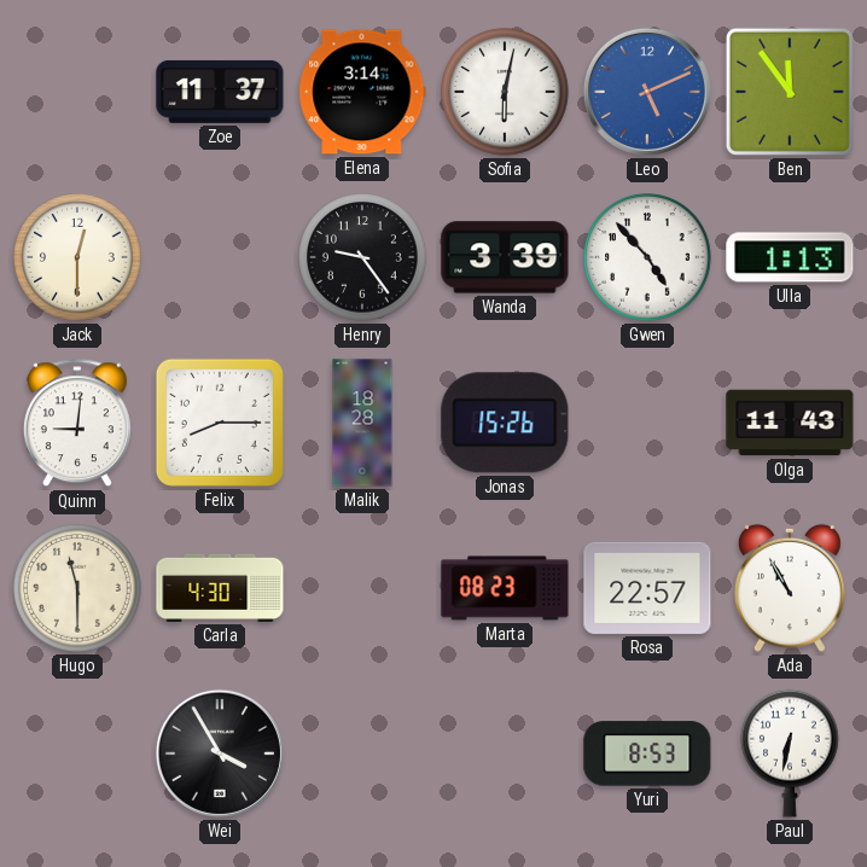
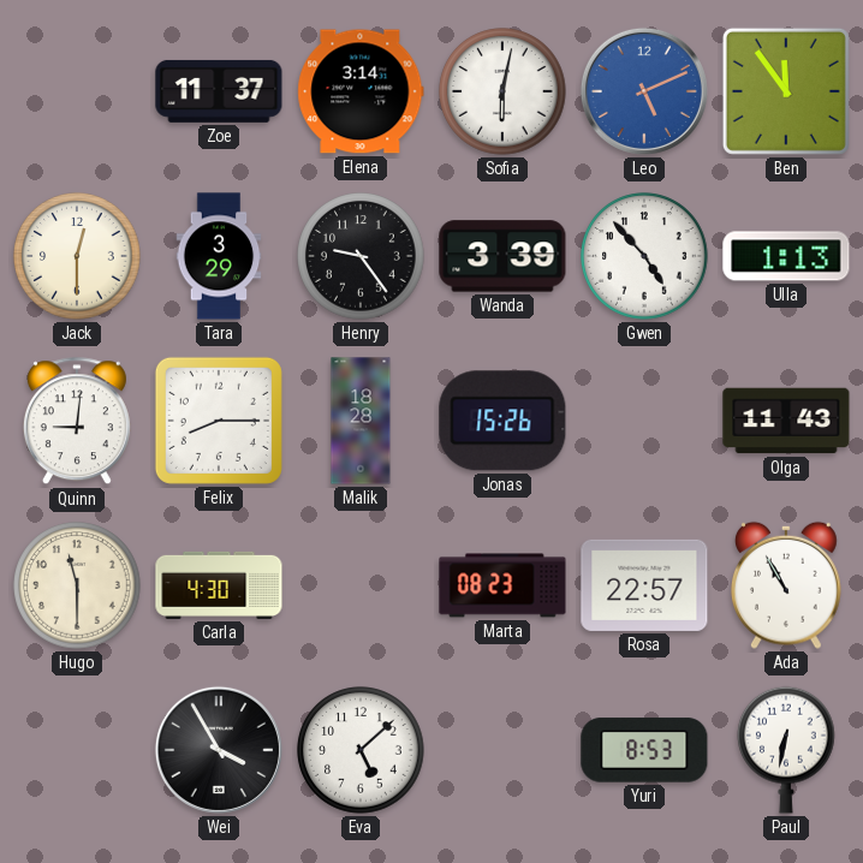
Tara: none -> 3:29
Eva: none -> 5:08
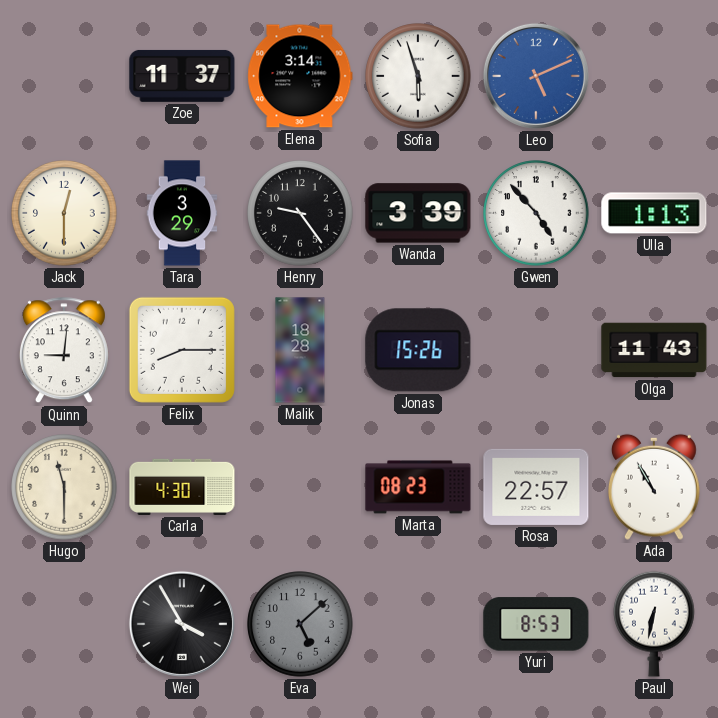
Sofia: 6:02 -> 5:57
Ben: 11:54 -> none
Eva dial: white -> grey
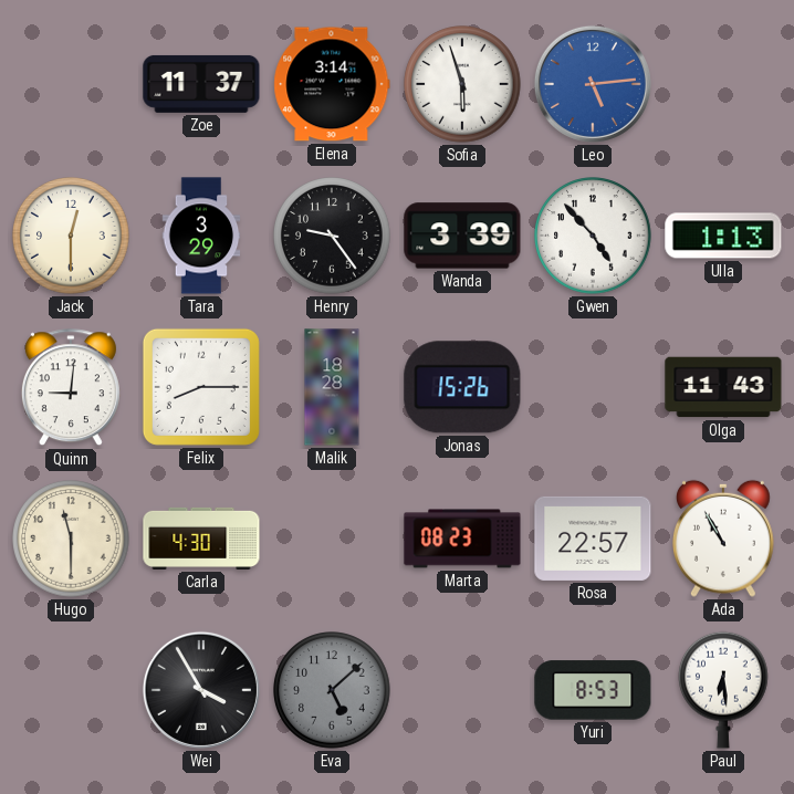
Leo: 5:11 -> 5:14
Paul: 6:32 -> 6:29
